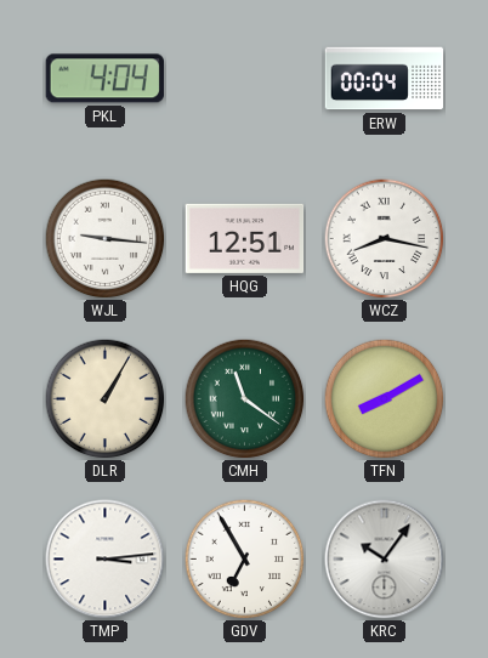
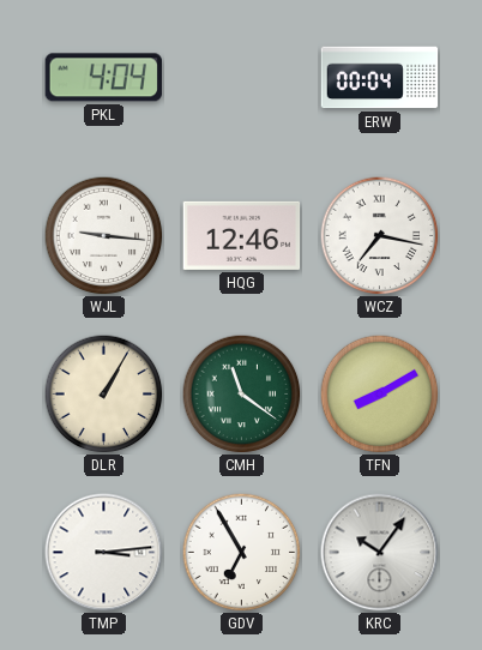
HQG: 12:51 -> 12:46
WCZ: 8:17 -> 7:17
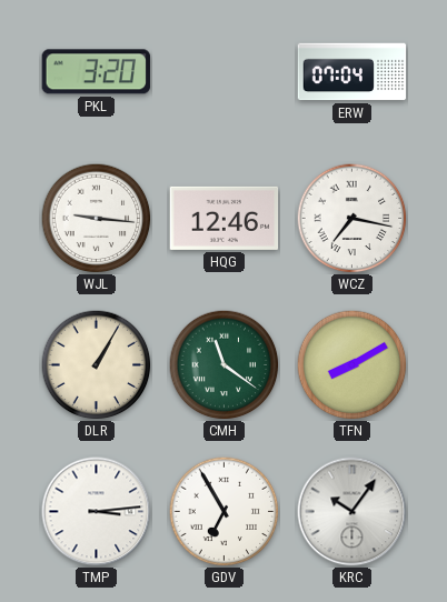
PKL: 4:04 -> 3:20
ERW: 00:04 -> 07:04
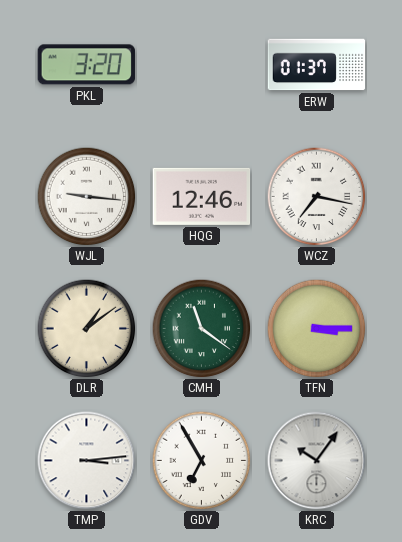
ERW: 07:04 -> 01:37
DLR: 1:05 -> 1:09
TFN: 8:10 -> 3:15
